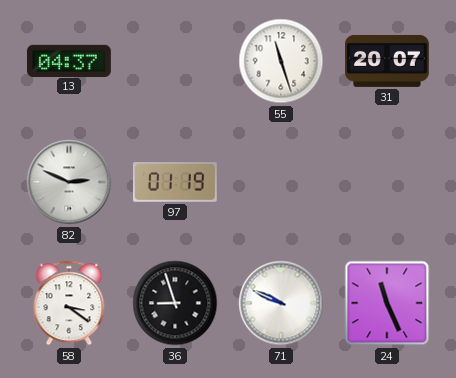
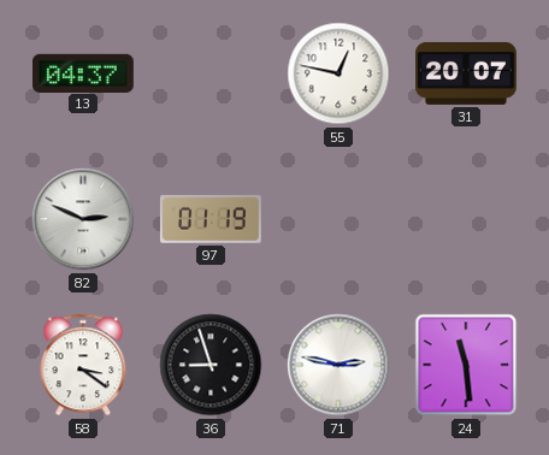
55: 11:27 -> 12:47
71: 9:49 -> 2:47
24: 11:26 -> 11:29
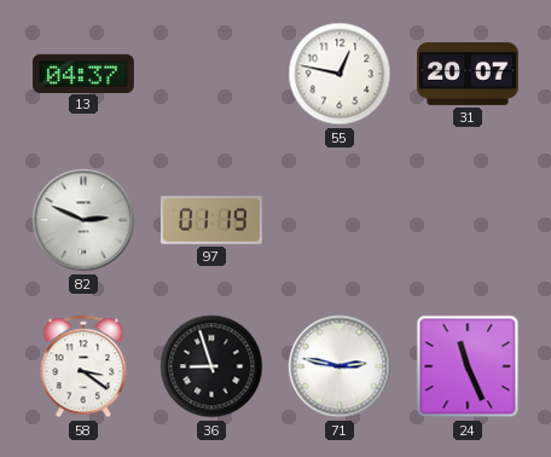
24: 11:29 -> 11:26
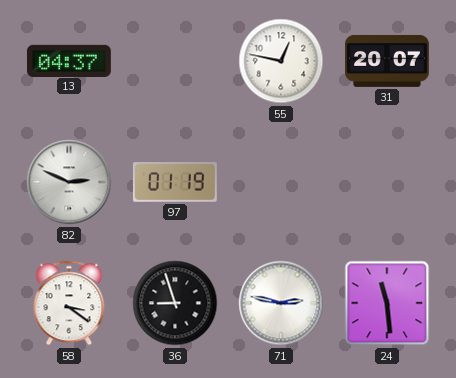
24: 11:26 -> 11:29
